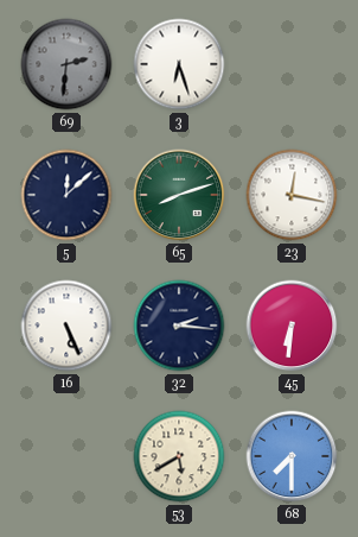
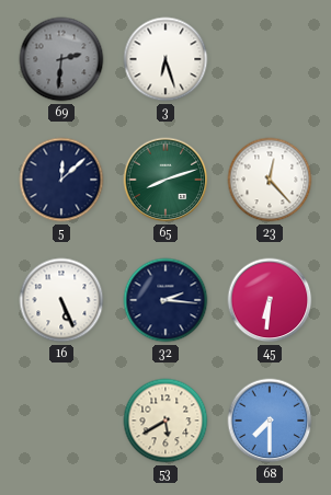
23: 12:17 -> 12:23
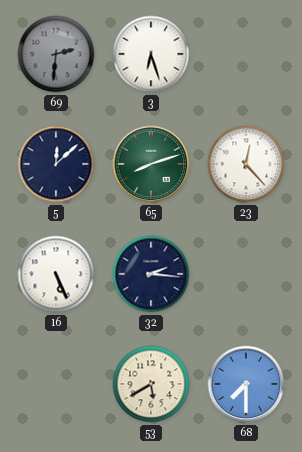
45: 6:31 -> none
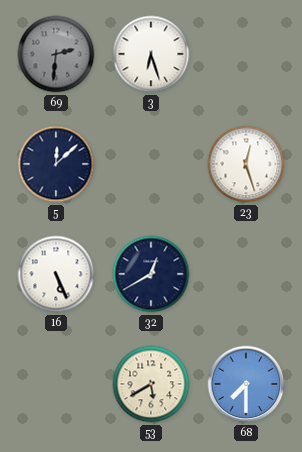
65: 8:12 -> none
23: 12:23 -> 12:27
32: 2:16 -> 12:40
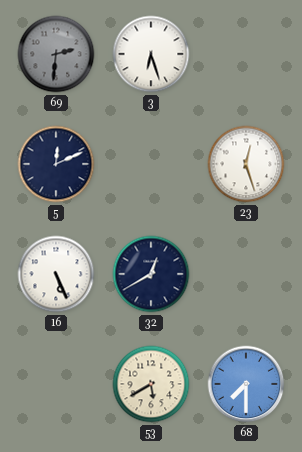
5: 12:08 -> 12:11
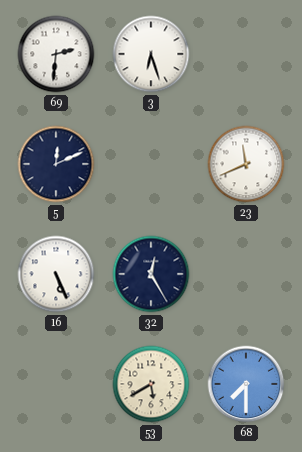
69 dial: grey -> white
23: 12:27 -> 11:41
32: 12:40 -> 12:25
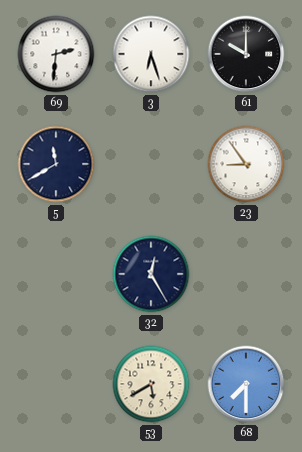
61: none -> 10:00
5: 12:11 -> 11:40
23: 11:41 -> 8:54
16: 5:26 -> none
